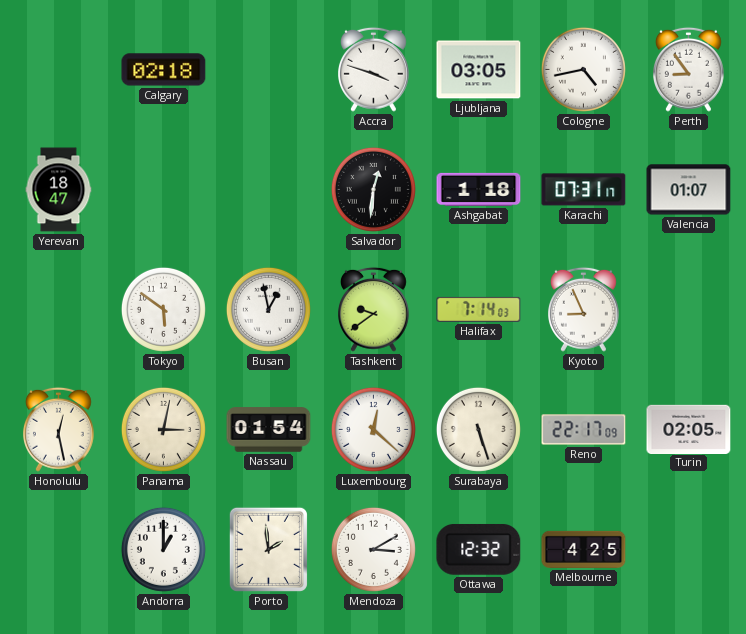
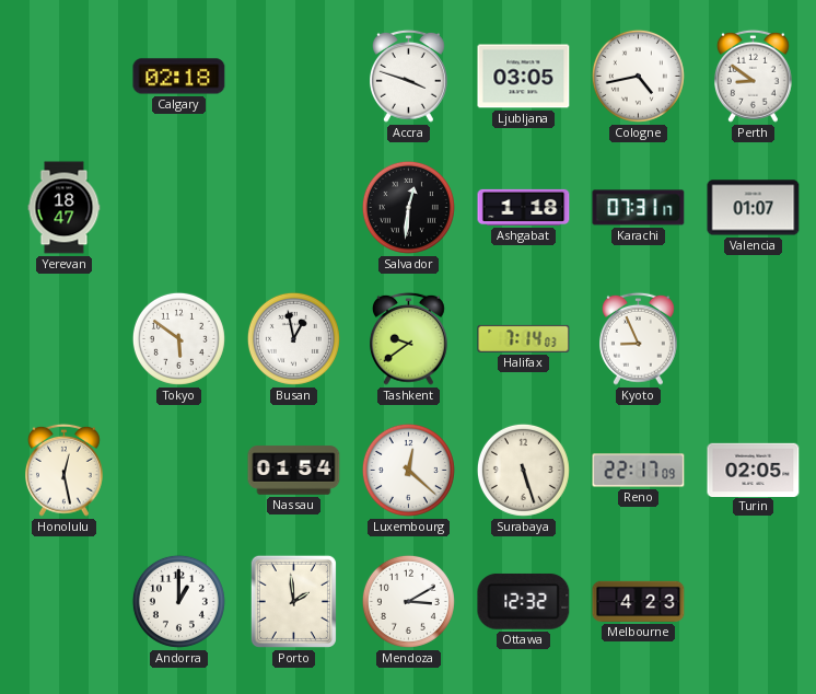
Perth: 8:54 -> 8:51
Panama: 3:02 -> none
Melbourne: 4:25 -> 4:23
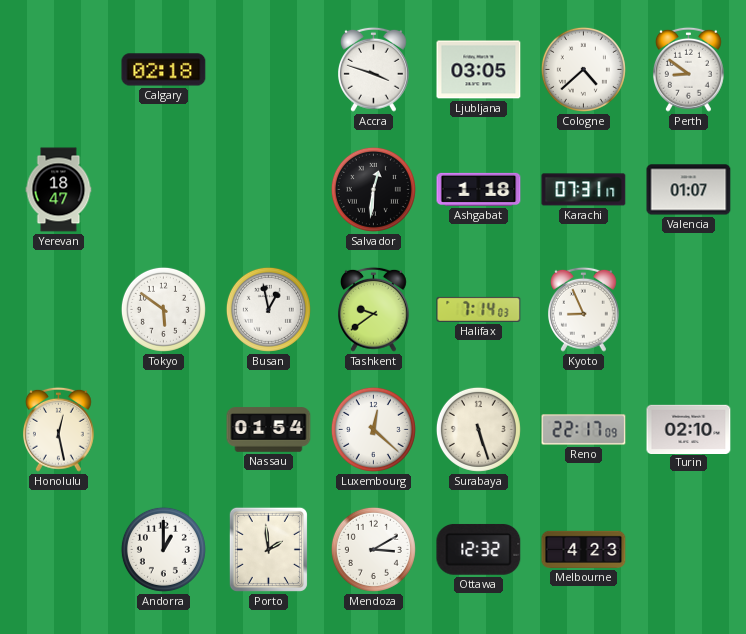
Cologne: 4:43 -> 4:38
Turin: 02:05 -> 02:10
